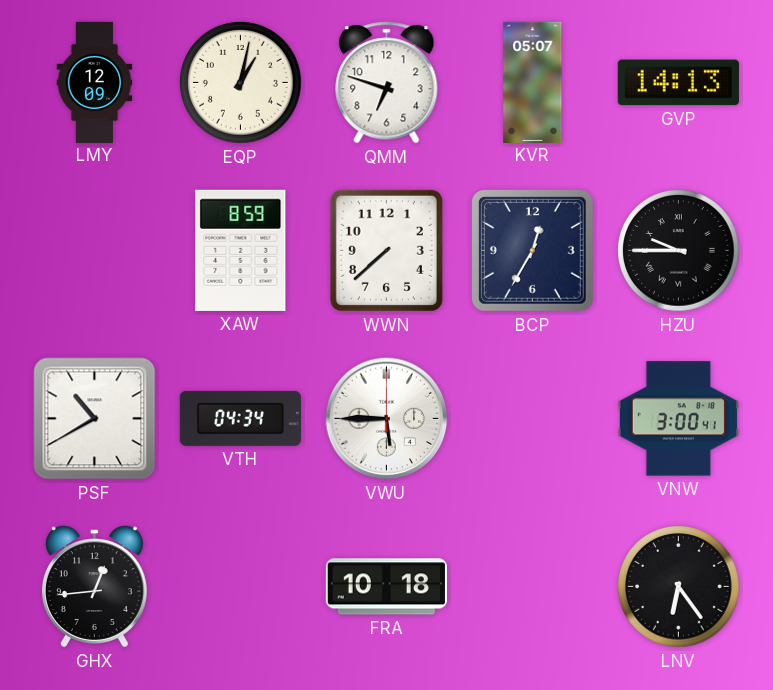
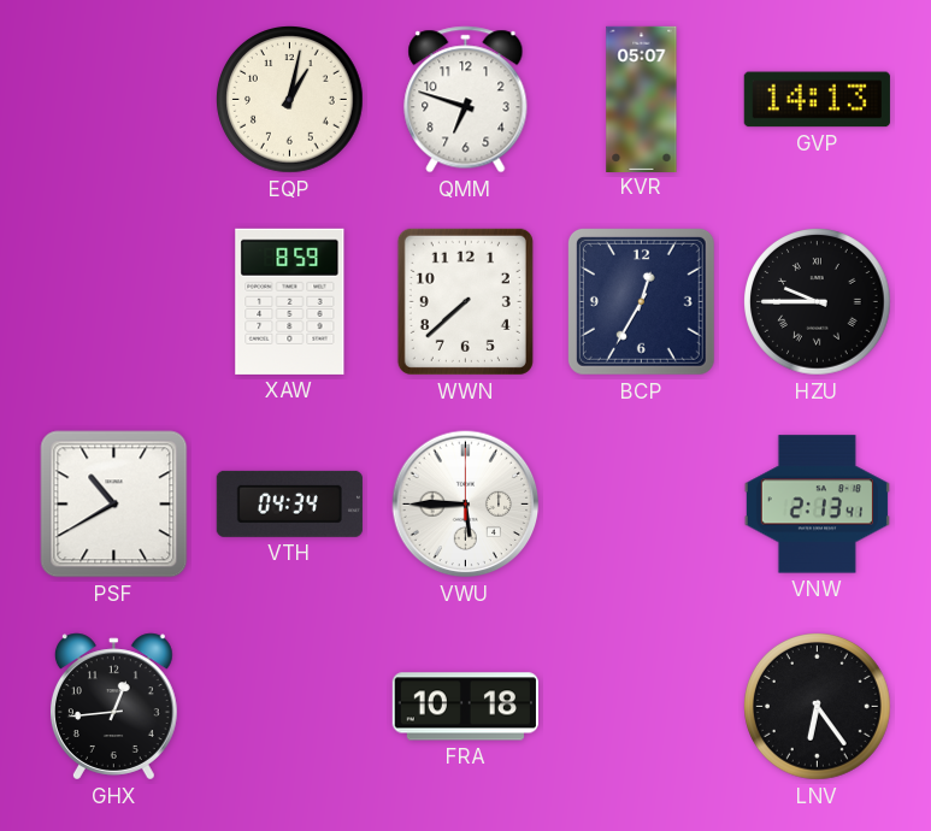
LMY: 12:09 -> none
VNW: 3:00 -> 2:13
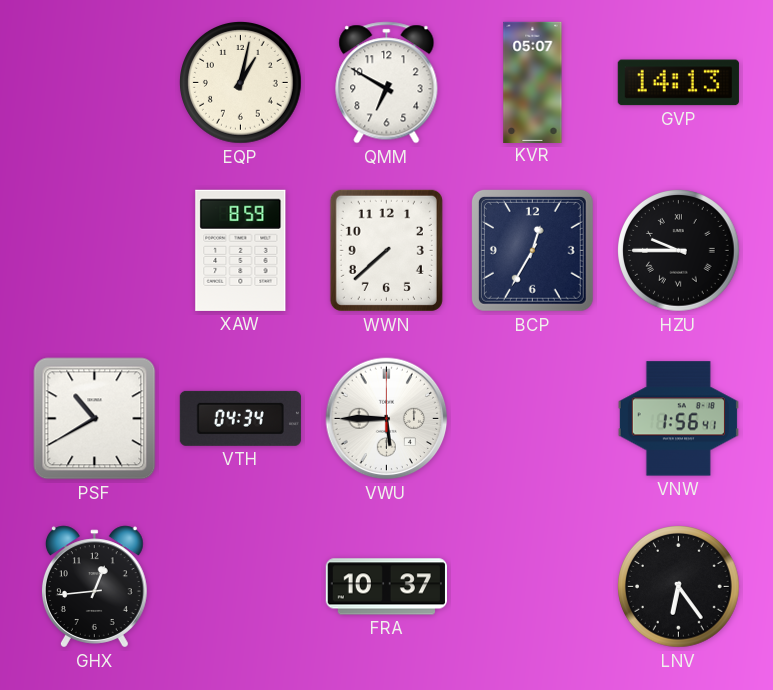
QMM: 6:48 -> 6:50
VNW: 2:13 -> 1:56
FRA: 10:18 -> 10:37
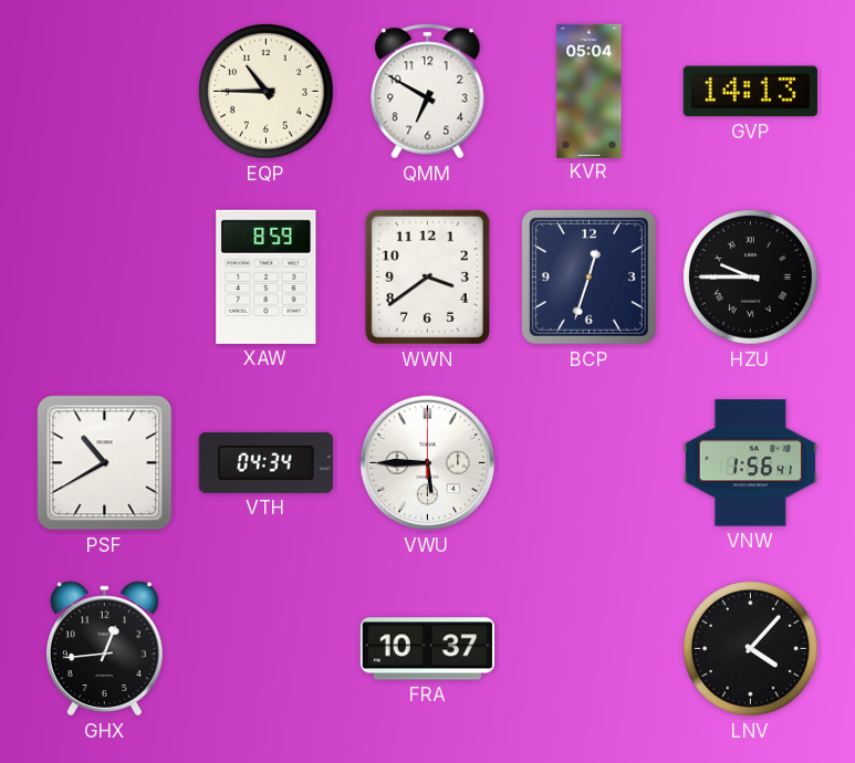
EQP: 1:02 -> 10:45
KVR: 05:07 -> 05:04
WWN: 7:38 -> 3:39
BCP: 12:35 -> 12:33
LNV: 6:24 -> 4:07
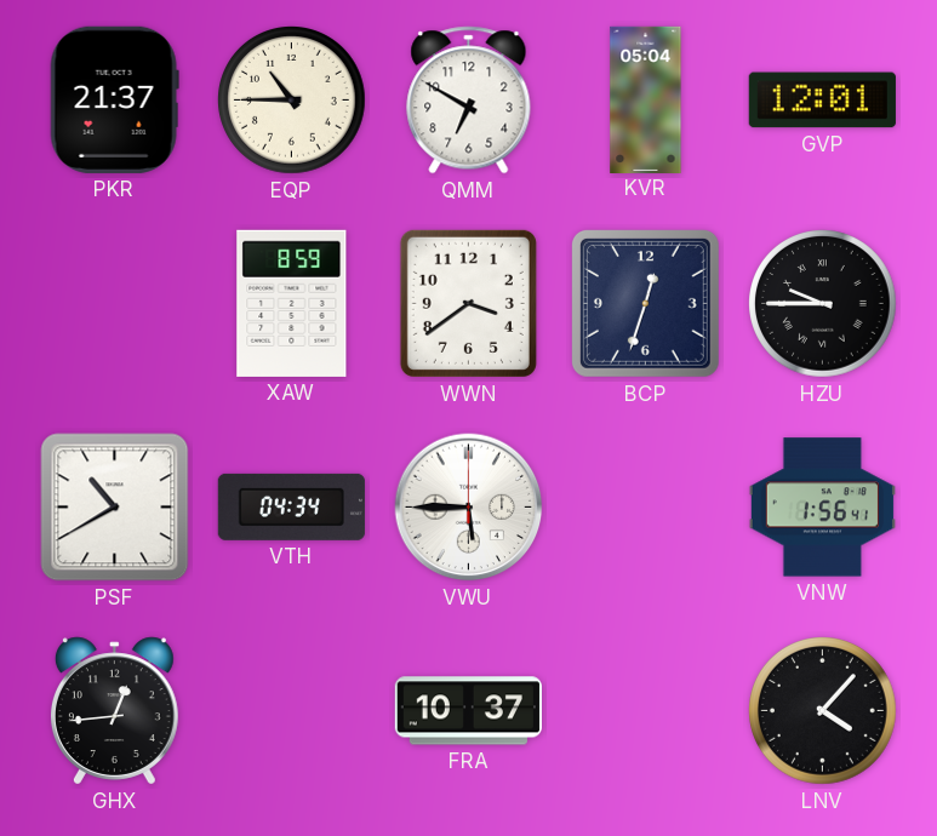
PKR: none -> 21:37
GVP: 14:13 -> 12:01
